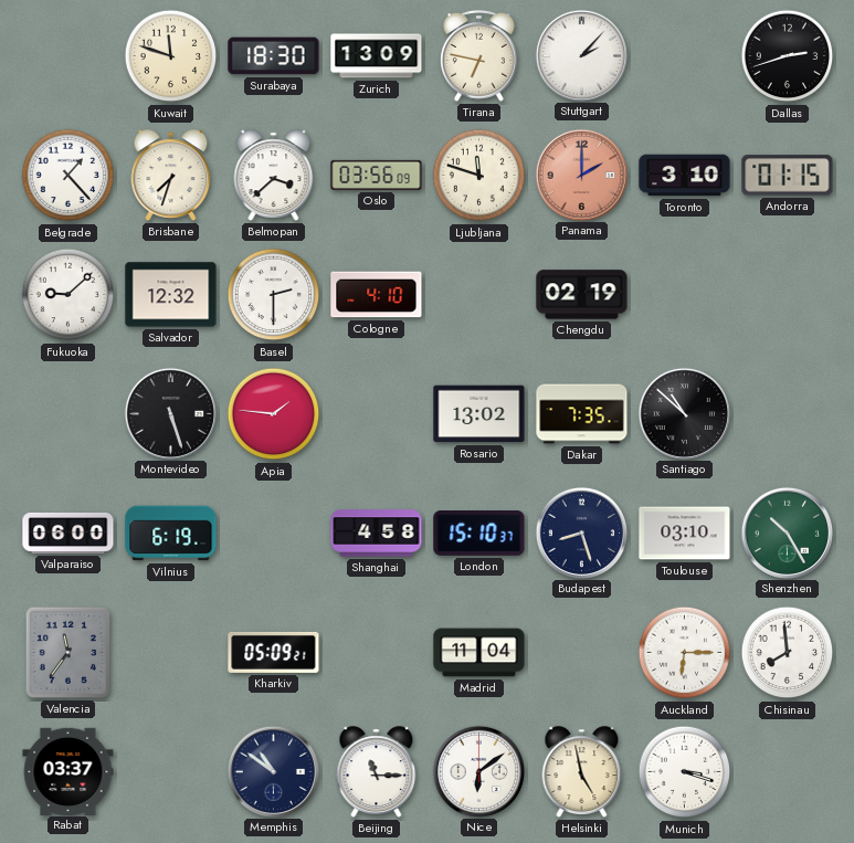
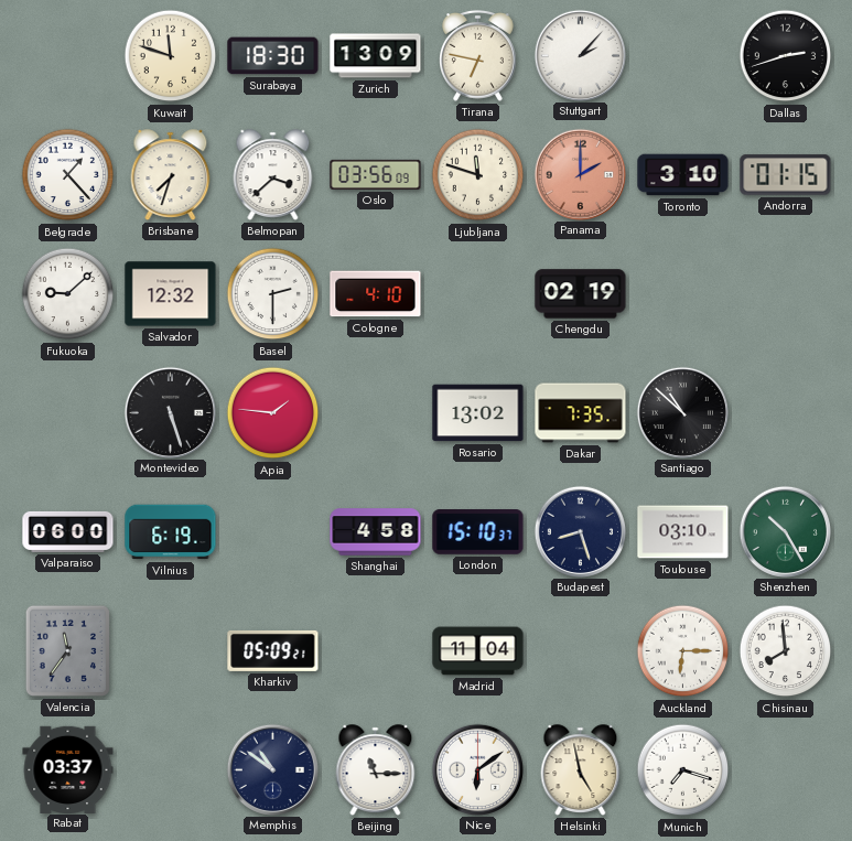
Munich: 3:18 -> 7:18
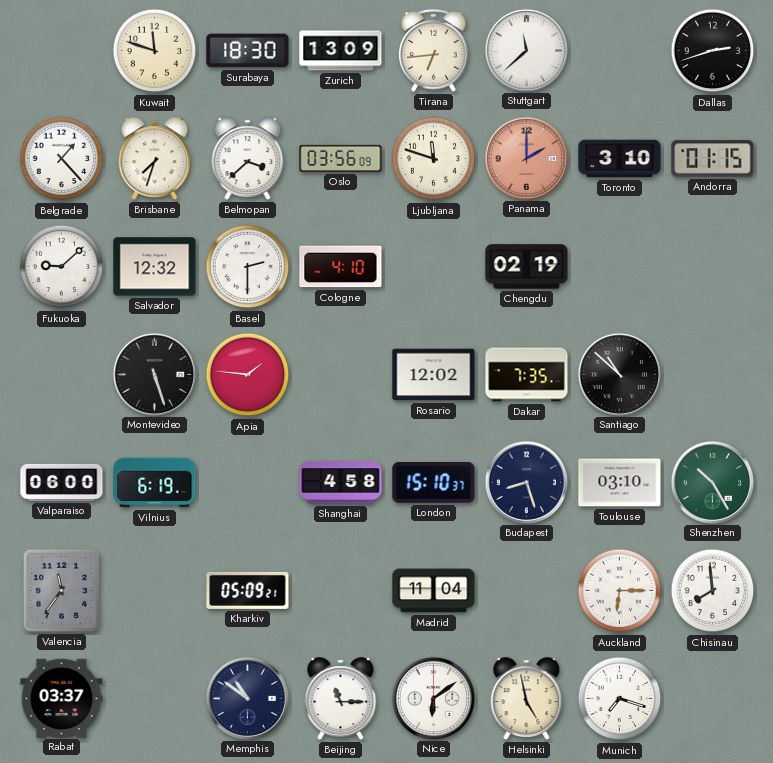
Tirana: 6:47 -> 6:44
Stuttgart: 2:07 -> 11:38
Rosario: 13:02 -> 12:02
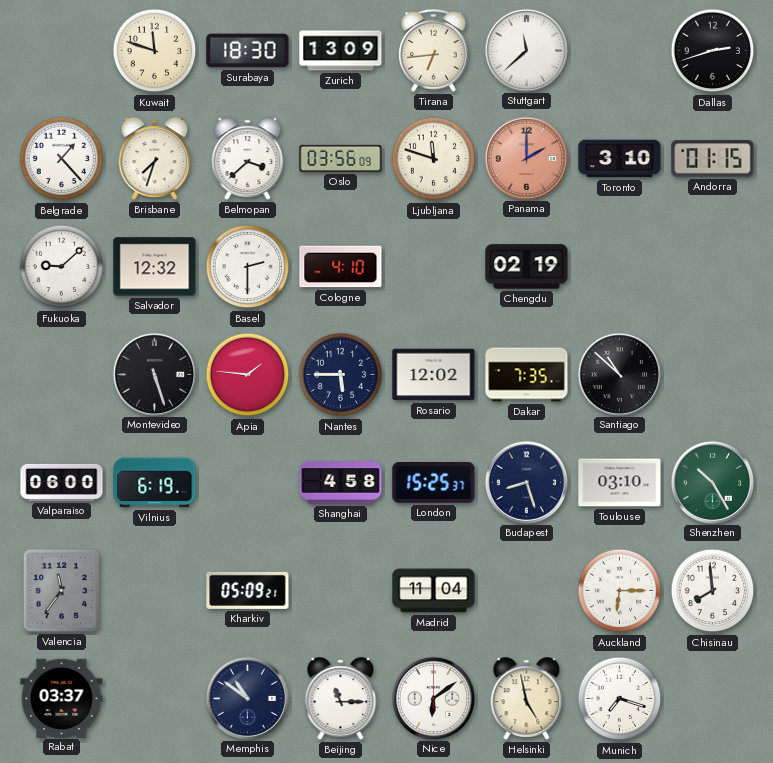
Nantes: none -> 5:45
London: 15:10 -> 15:25
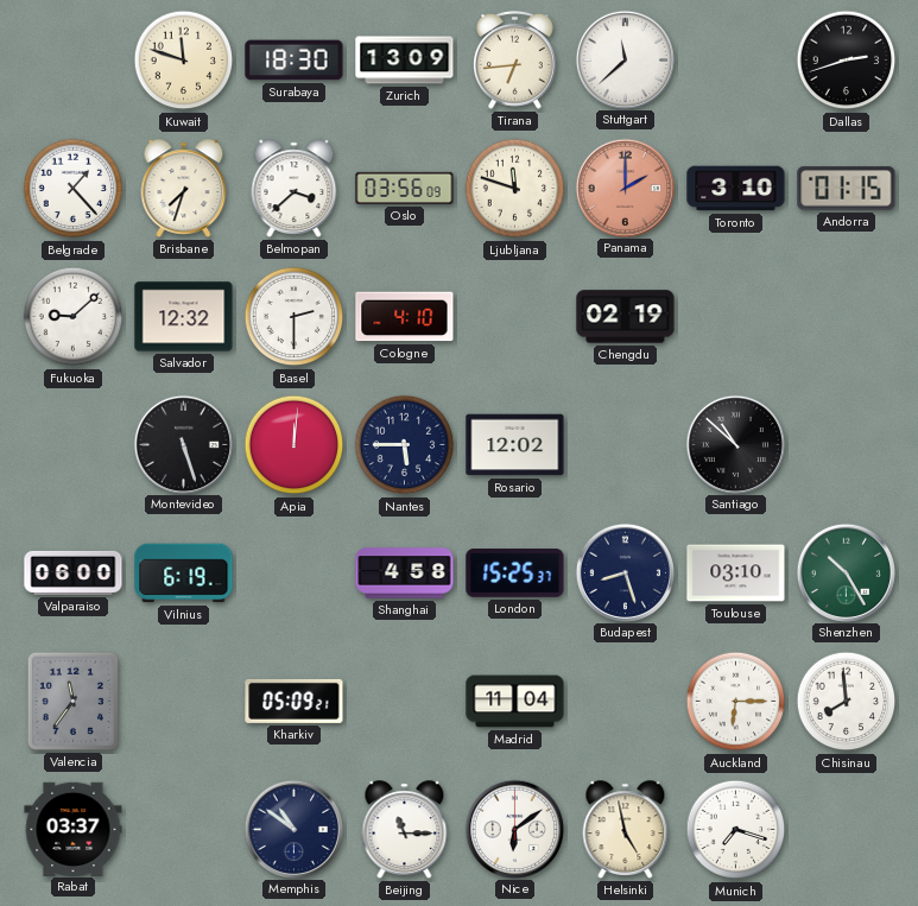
Apia: 1:46 -> 12:01
Dakar: 7:35 -> none
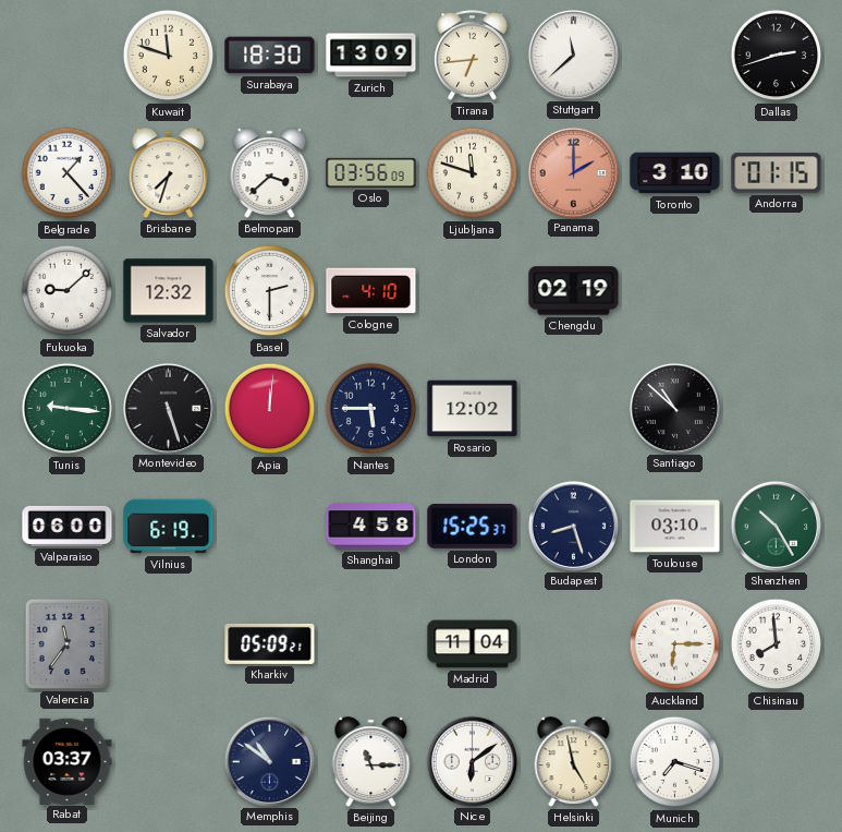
Tunis: none -> 9:16
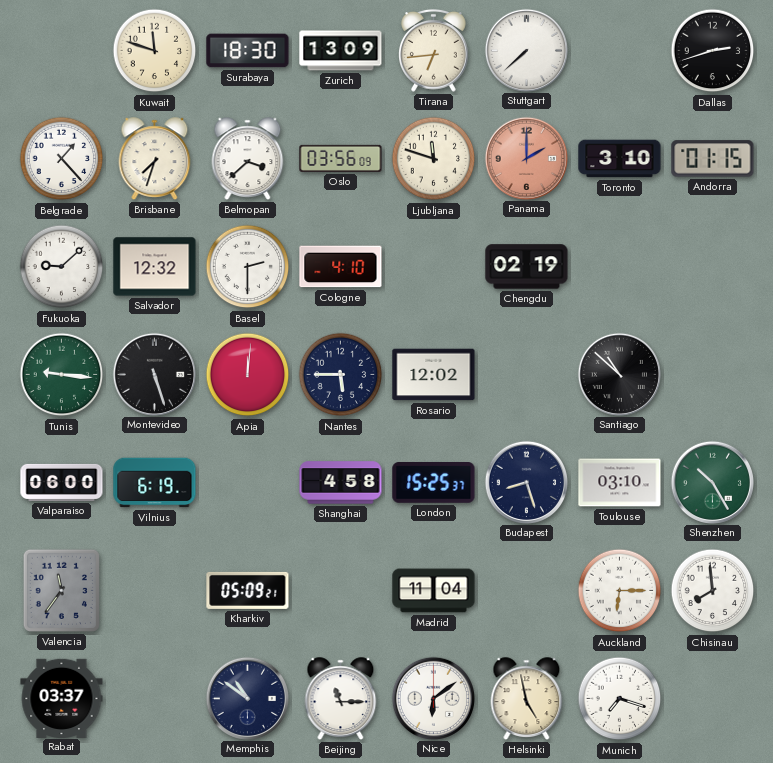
Stuttgart: 11:38 -> 7:38
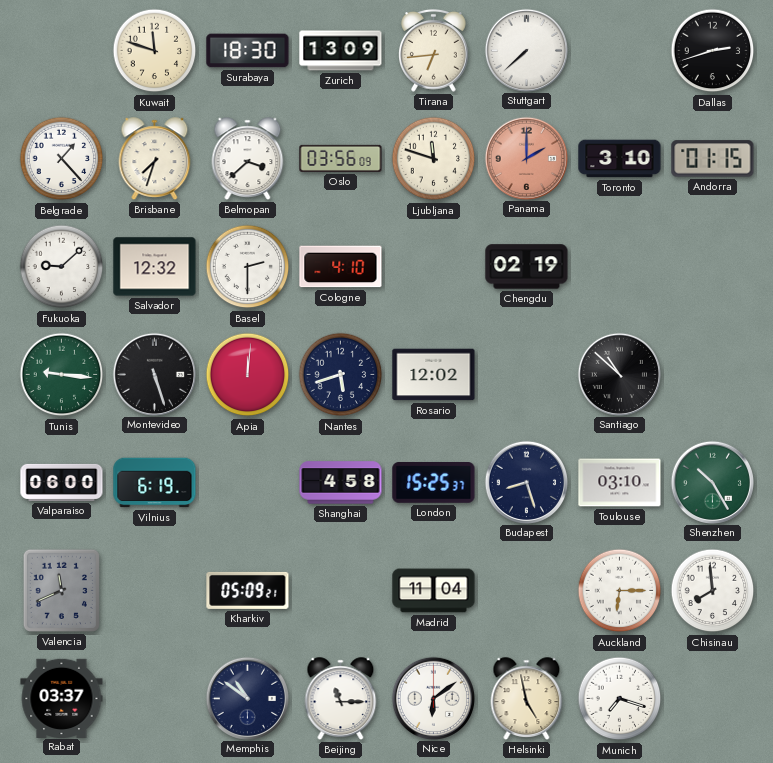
Nantes: 5:45 -> 5:42
Valencia: 11:36 -> 11:41
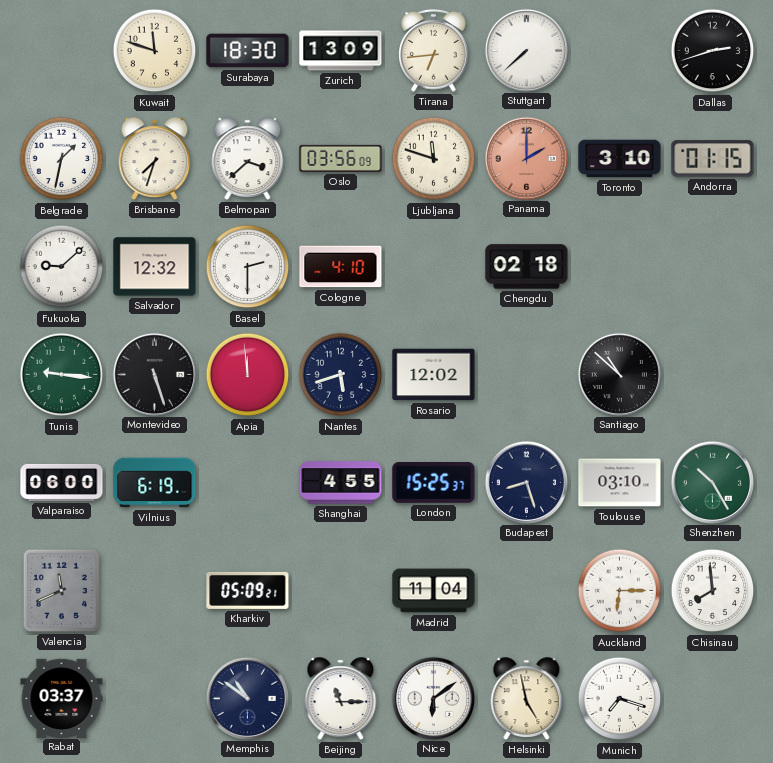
Belgrade: 1:23 -> 1:32
Chengdu: 02:19 -> 02:18
Apia: 12:01 -> 11:59
Shanghai: 4:58 -> 4:55
